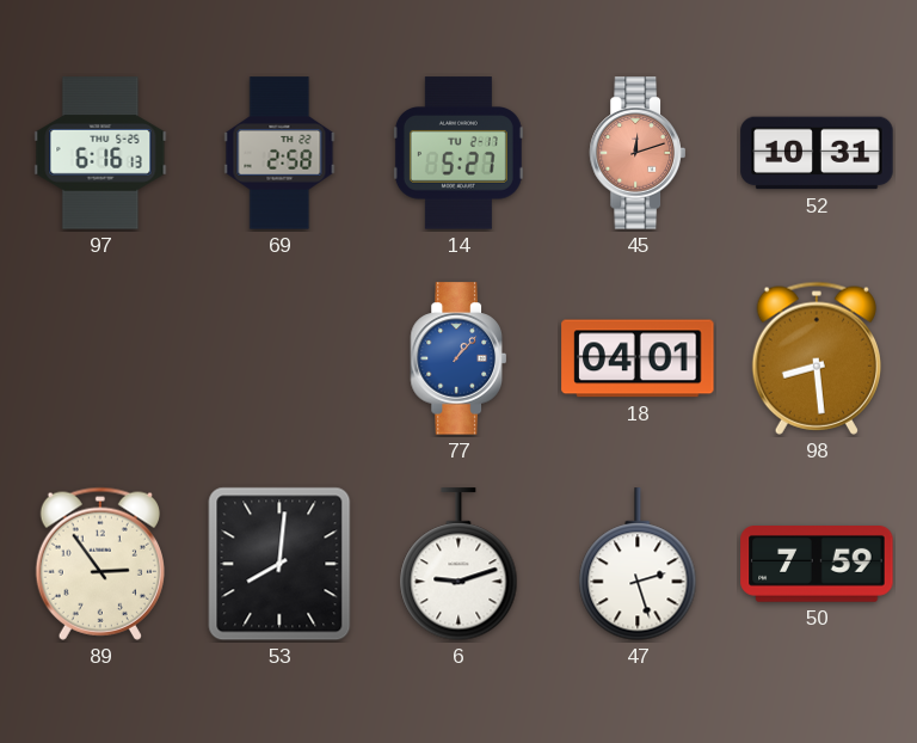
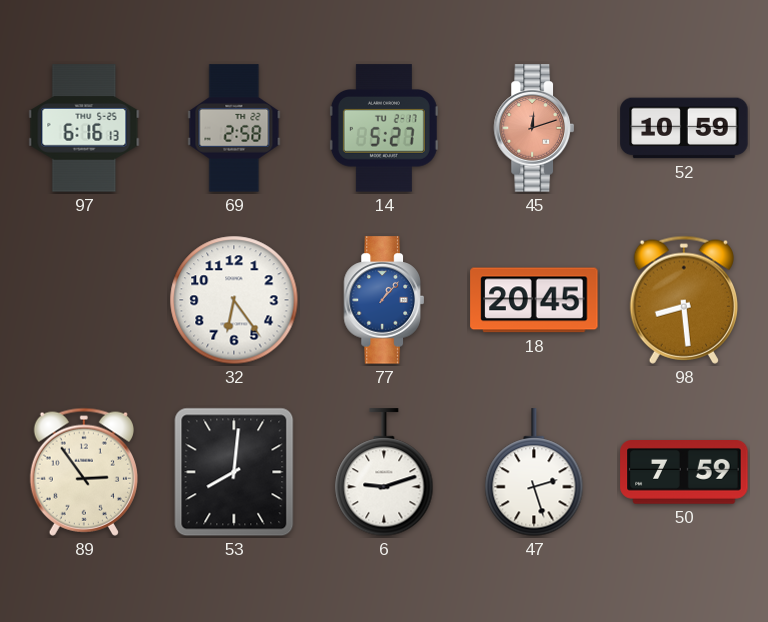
52: 10:31 -> 10:59
32: none -> 6:24
18: 04:01 -> 20:45
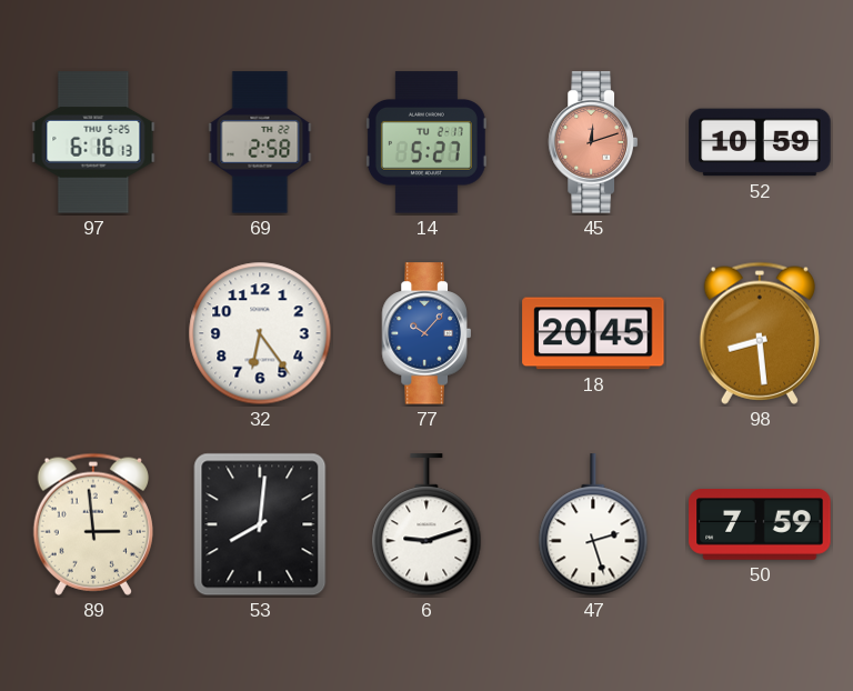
77: 1:07 -> 10:07
89: 2:54 -> 2:59
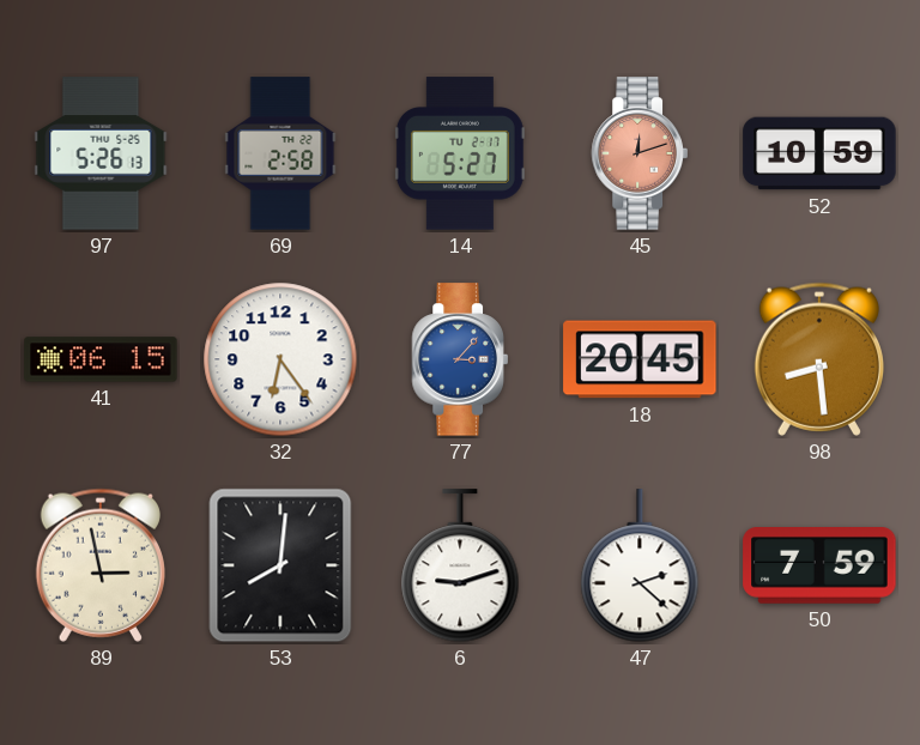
97: 6:16 -> 5:26
41: none -> 06:15
77: 10:07 -> 3:07
89: 2:59 -> 2:58
47: 2:27 -> 2:22
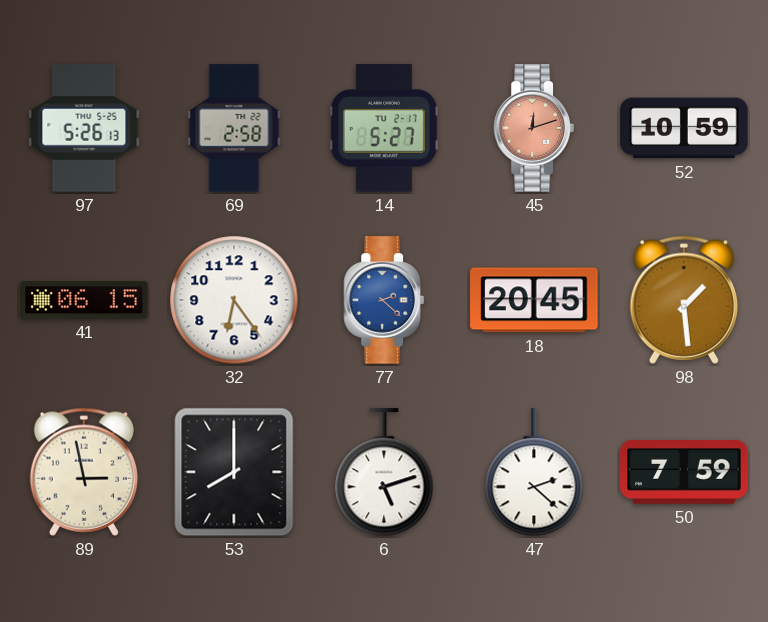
77: 3:07 -> 2:22
98: 8:29 -> 1:29
53: 8:01 -> 8:00
6: 9:12 -> 5:12
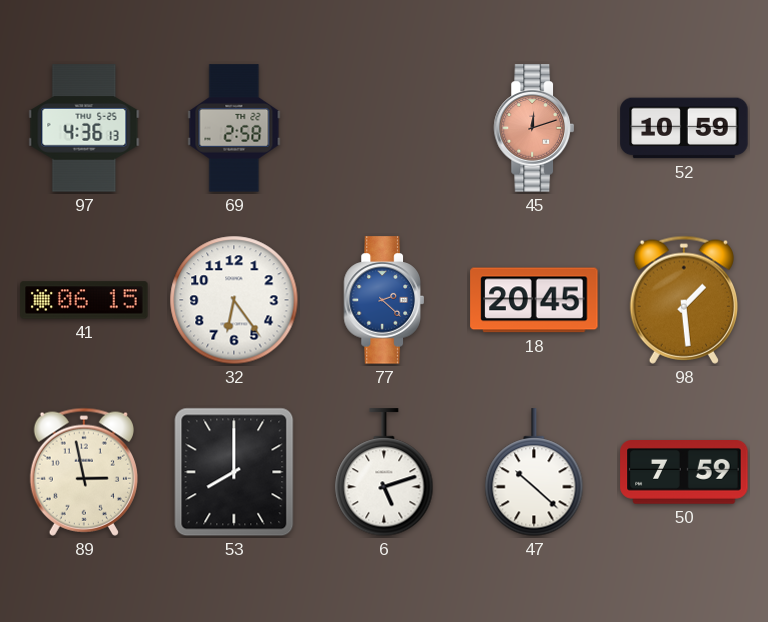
97: 5:26 -> 4:36
14: 5:27 -> none
47: 2:22 -> 10:22
